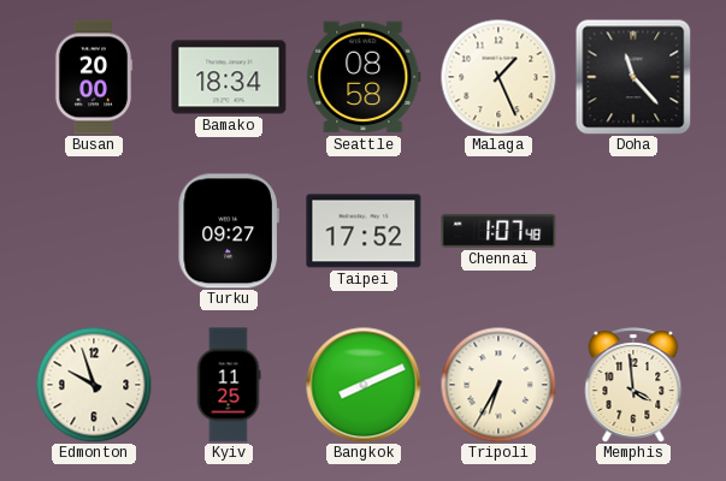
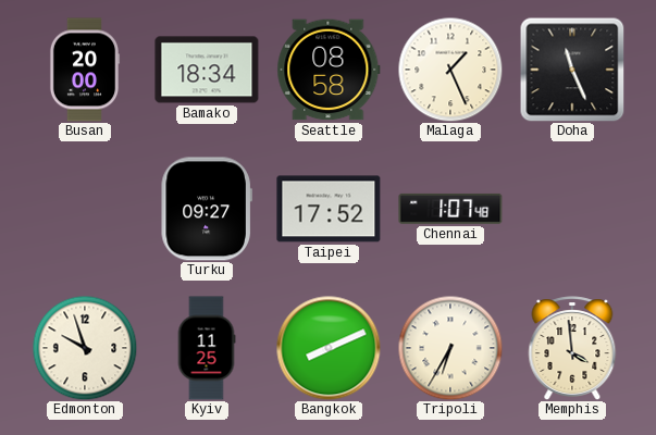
Doha: 11:23 -> 11:26
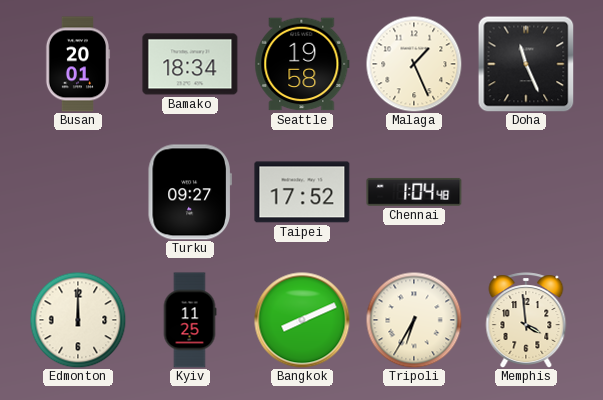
Busan: 20:00 -> 20:01
Seattle: 08:58 -> 19:58
Chennai: 1:07 -> 1:04
Edmonton: 9:57 -> 12:00
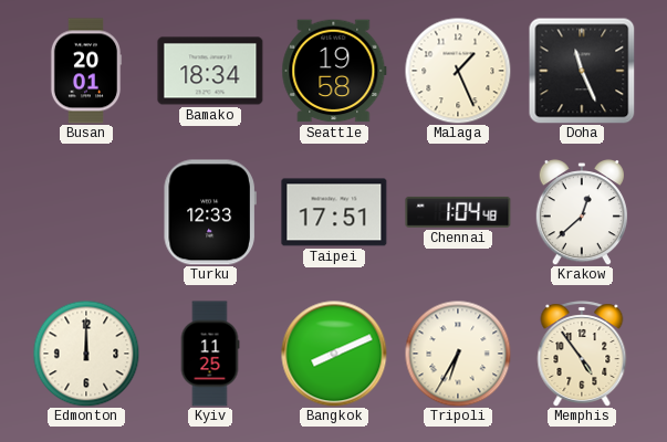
Turku: 09:27 -> 12:33
Taipei: 17:52 -> 17:51
Krakow: none -> 12:38
Memphis: 3:59 -> 4:54
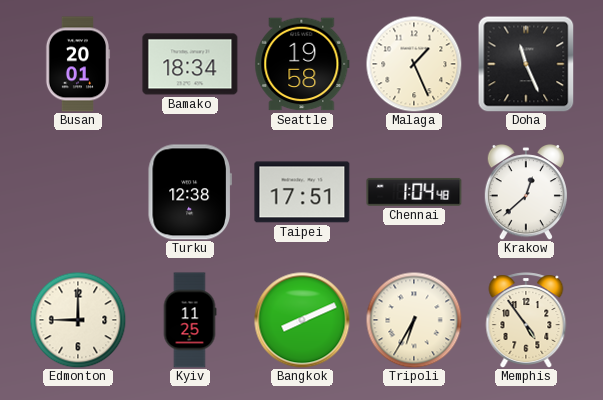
Turku: 12:33 -> 12:38
Edmonton: 12:00 -> 9:00
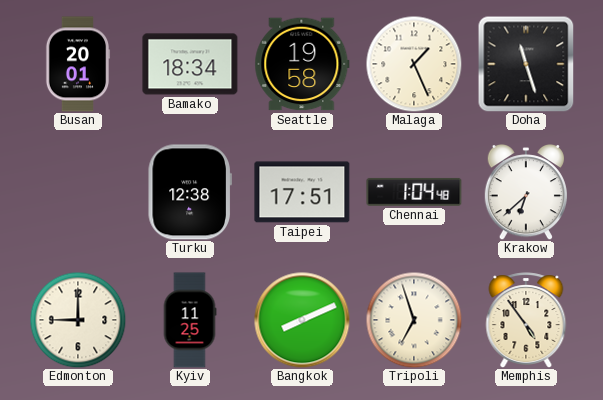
Doha: 11:26 -> 11:27
Krakow: 12:38 -> 6:38
Tripoli: 6:35 -> 6:57
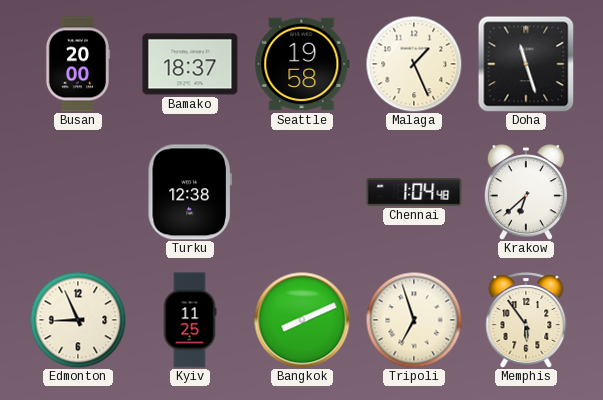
Busan: 20:01 -> 20:00
Bamako: 18:34 -> 18:37
Taipei: 17:51 -> none
Edmonton: 9:00 -> 8:56
Memphis: 4:54 -> 5:54
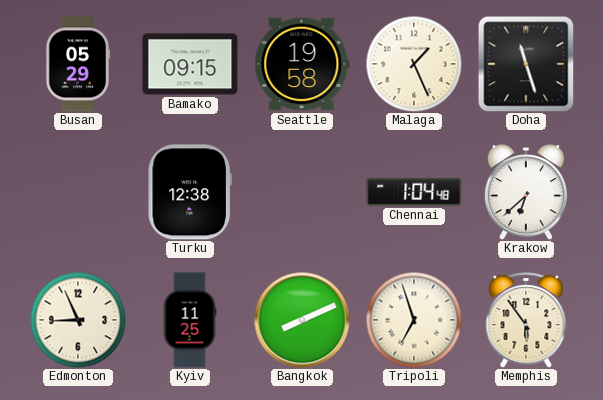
Busan: 20:00 -> 05:29
Bamako: 18:37 -> 09:15
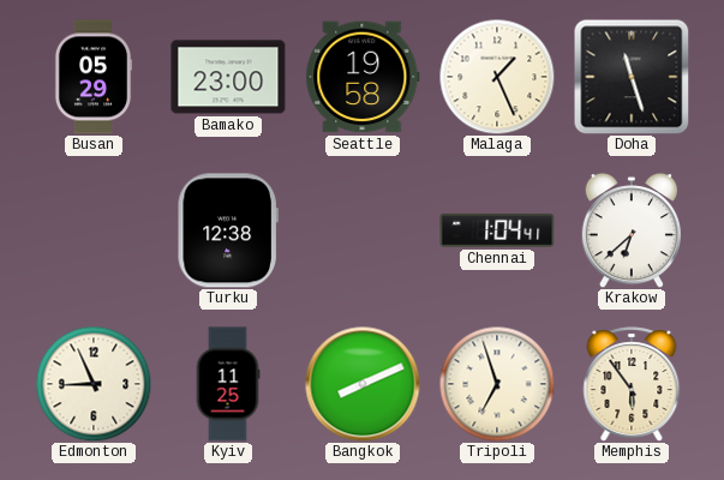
Bamako: 09:15 -> 23:00
Chennai: 1:04:48 -> 1:04:41
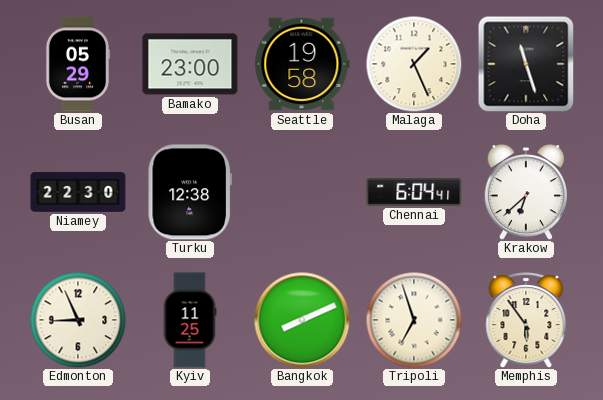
Niamey: none -> 22:30
Chennai: 1:04 -> 6:04
